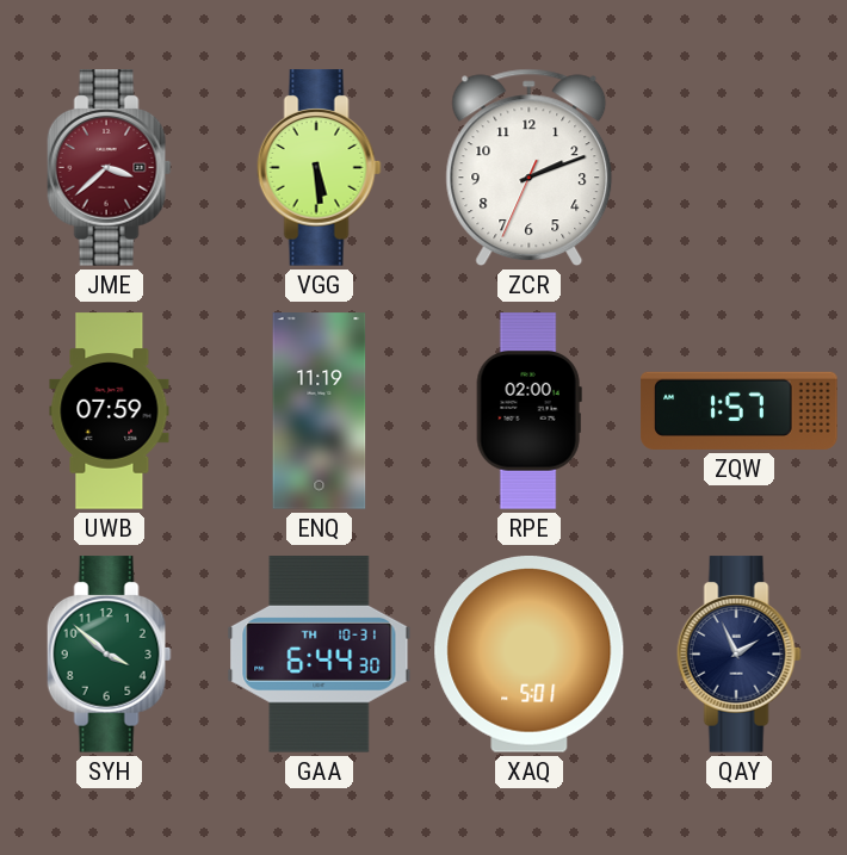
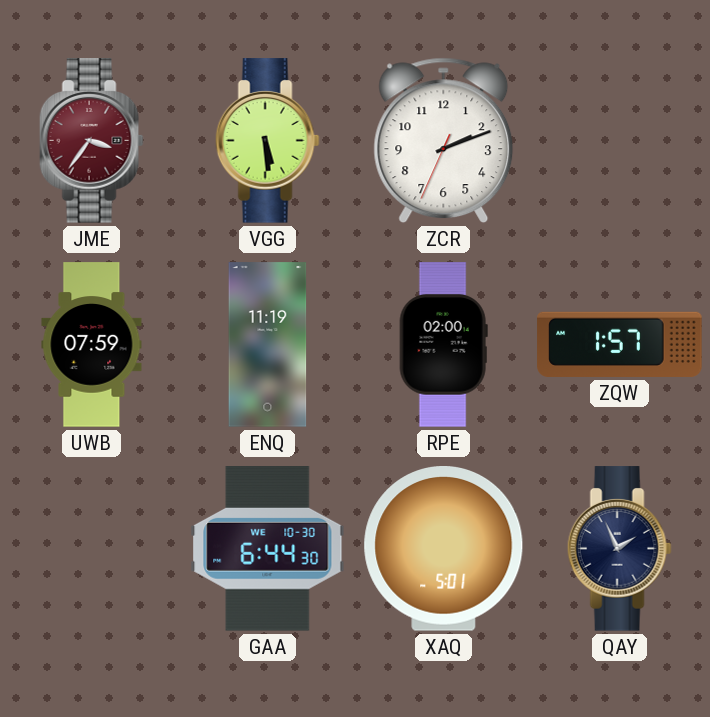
JME: 3:38 -> 3:36
SYH: 3:52 -> none
GAA date: TH 10-31 -> WE 10-30
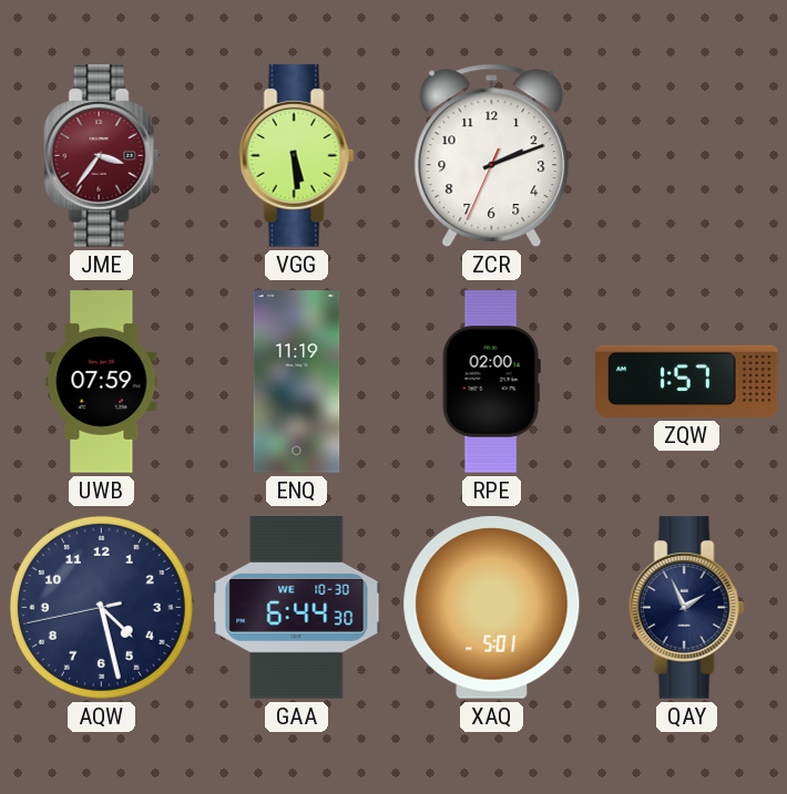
AQW: none -> 4:27
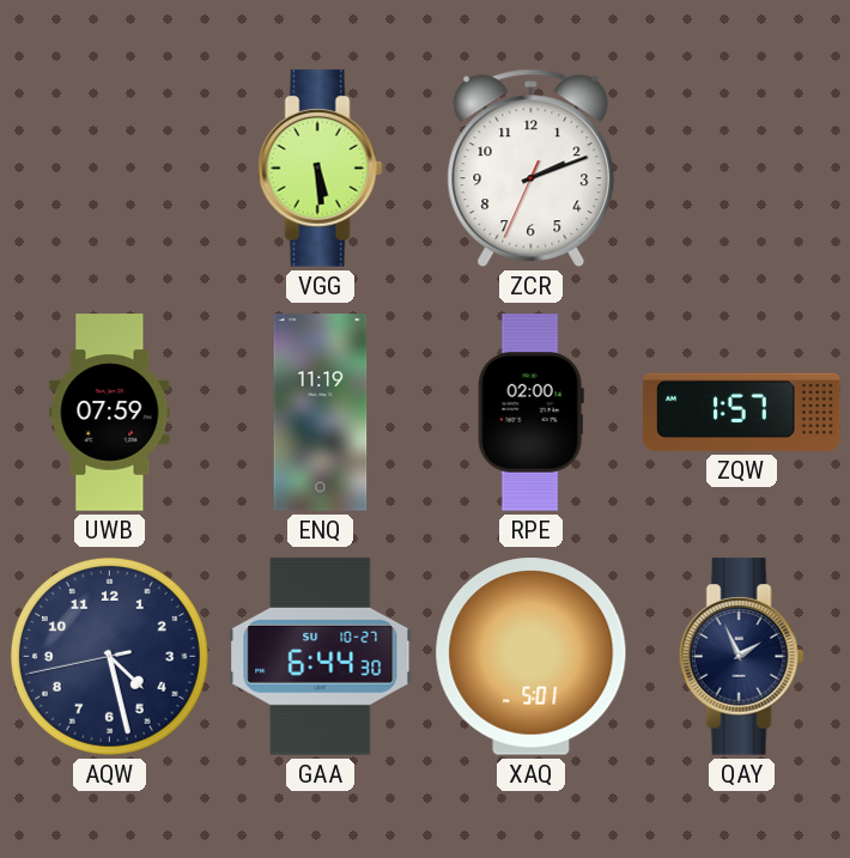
JME: 3:36 -> none
GAA date: WE 10-30 -> SU 10-27
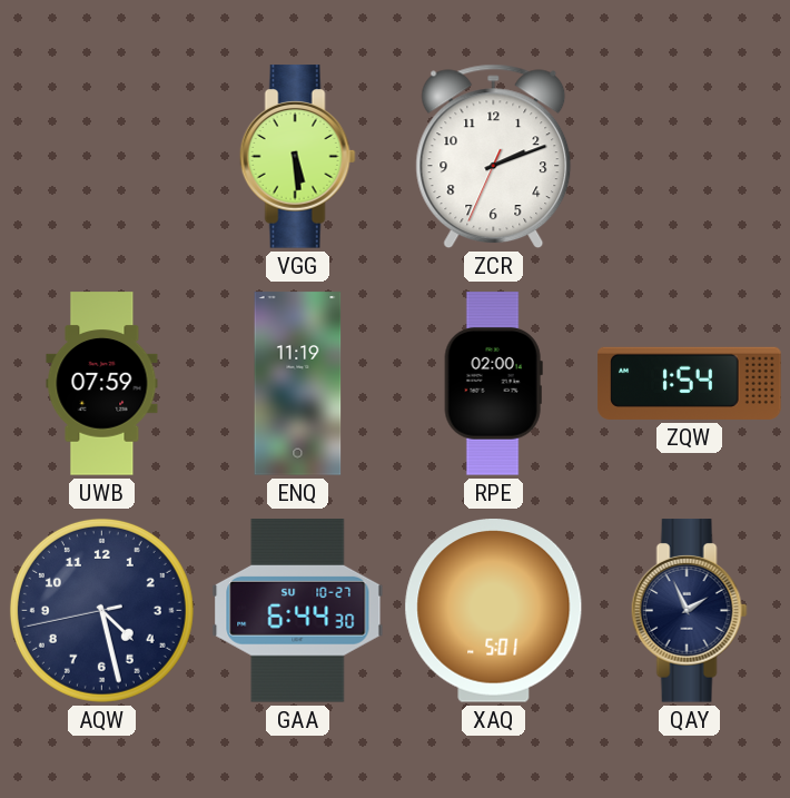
ZQW: 1:57 -> 1:54
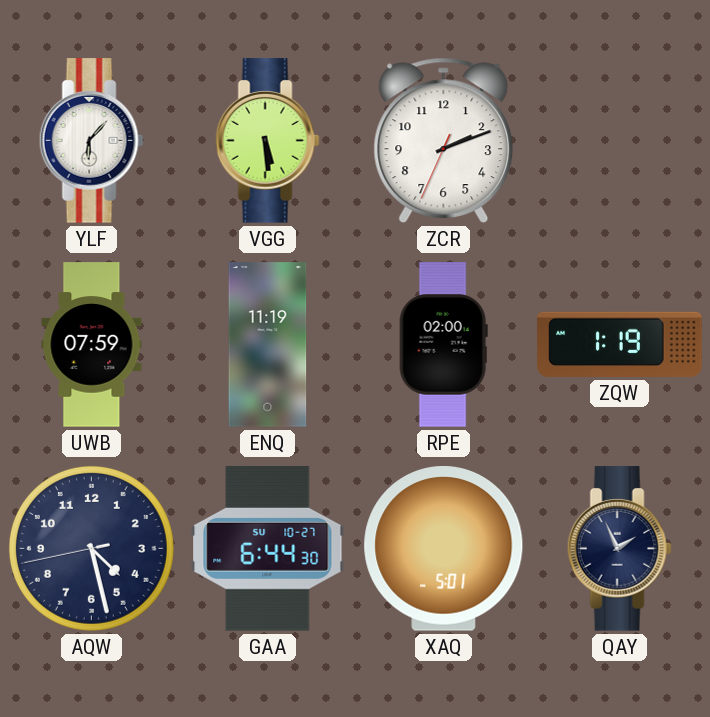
YLF: none -> 6:07
ZQW: 1:54 -> 1:19
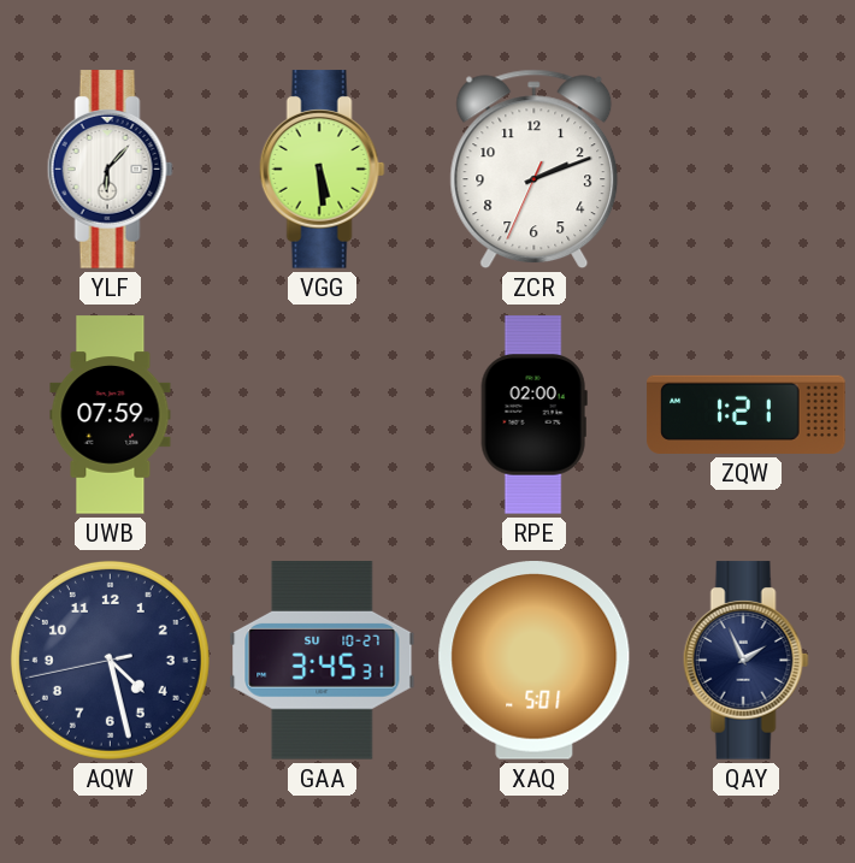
ENQ: 11:19 -> none
ZQW: 1:19 -> 1:21
GAA: 6:44 -> 3:45
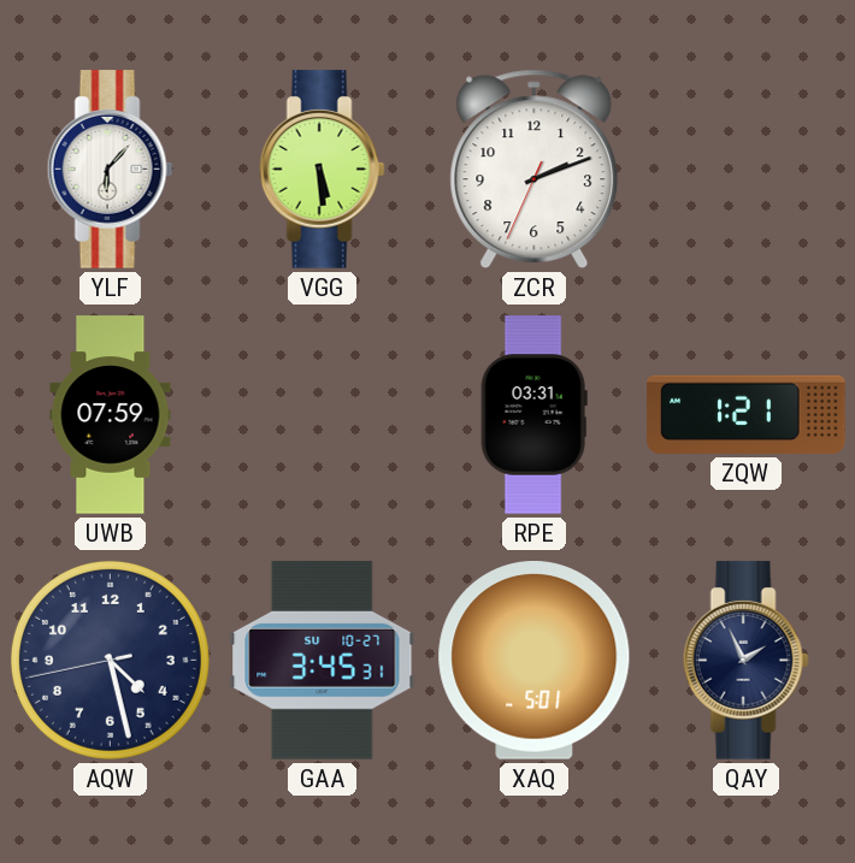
RPE: 02:00 -> 03:31
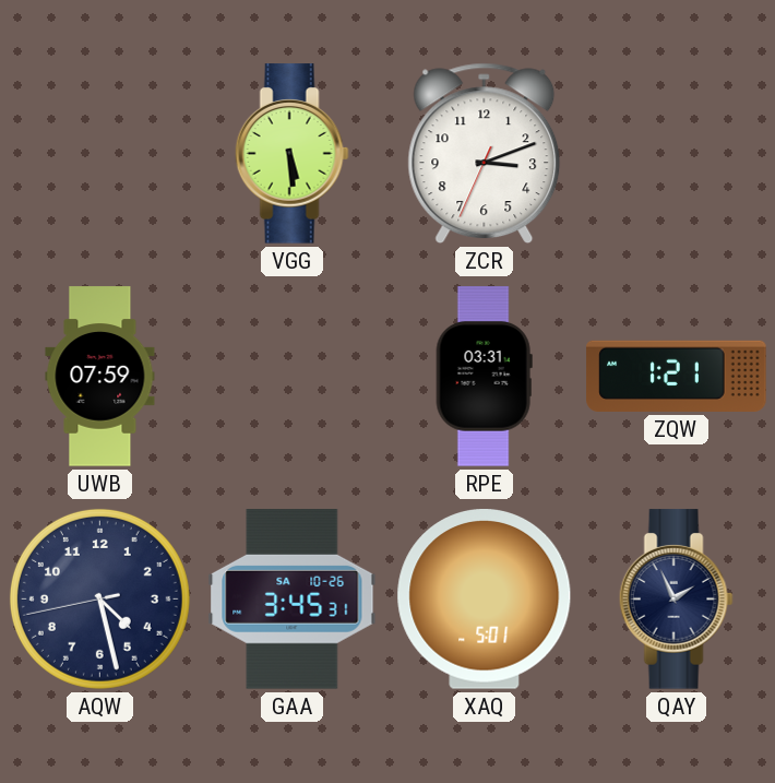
YLF: 6:07 -> none
ZCR: 2:11 -> 3:11
GAA date: SU 10-27 -> SA 10-26
